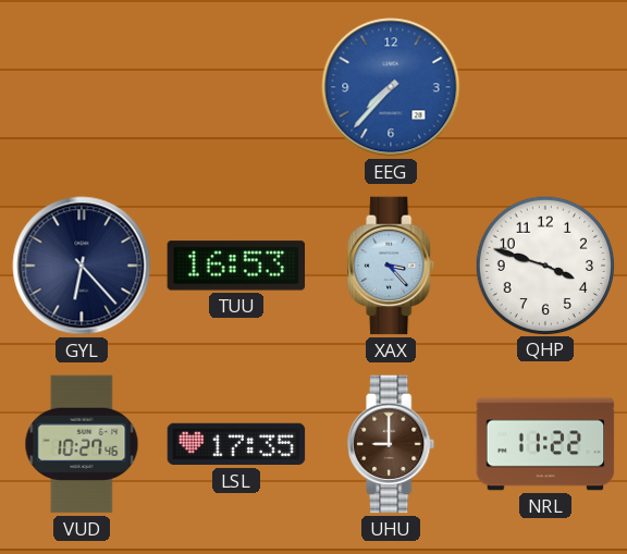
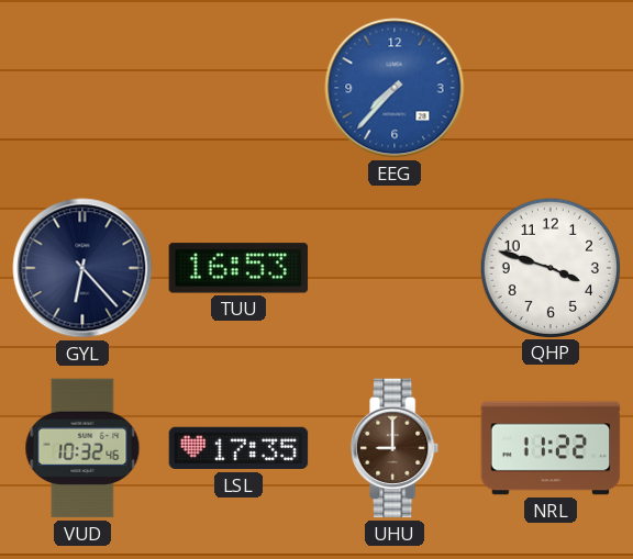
XAX: 3:23 -> none
VUD: 10:27 -> 10:32
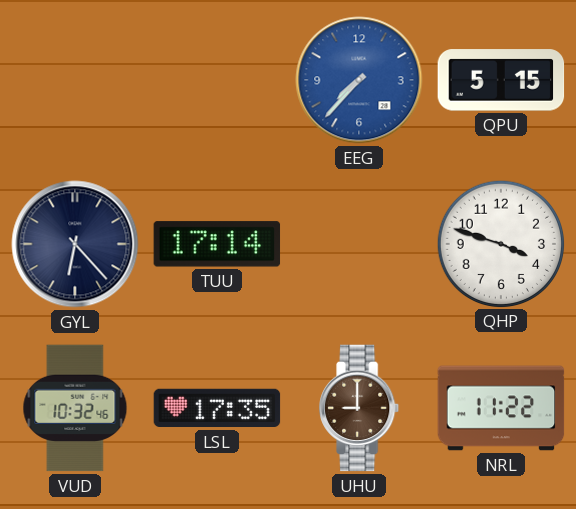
QPU: none -> 5:15
TUU: 16:53 -> 17:14
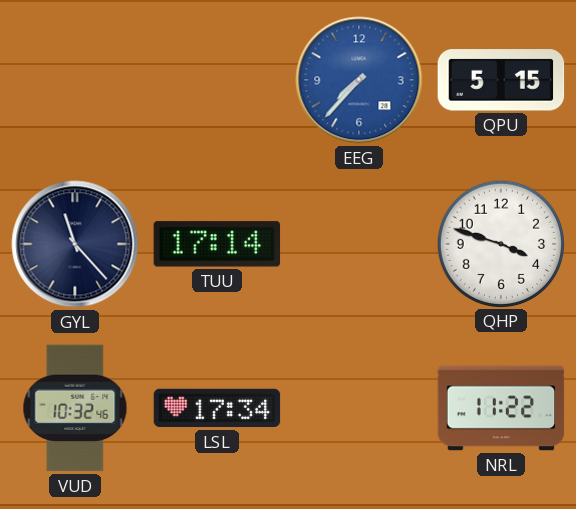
GYL: 6:23 -> 11:23
LSL: 17:35 -> 17:34
UHU: 9:00 -> none
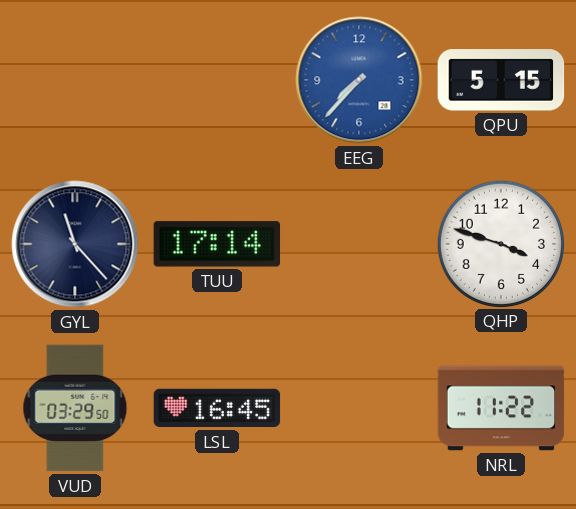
VUD: 10:32 -> 03:29
LSL: 17:34 -> 16:45
